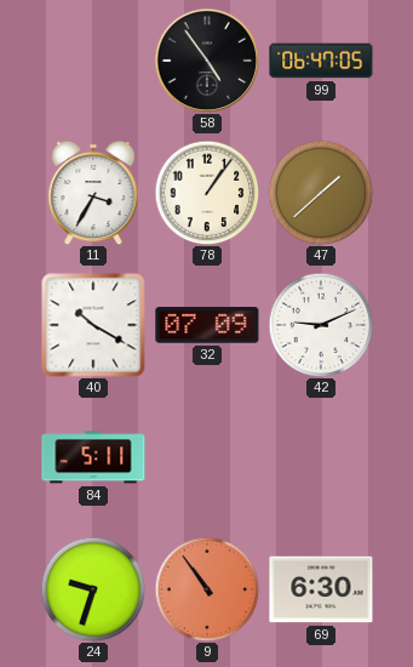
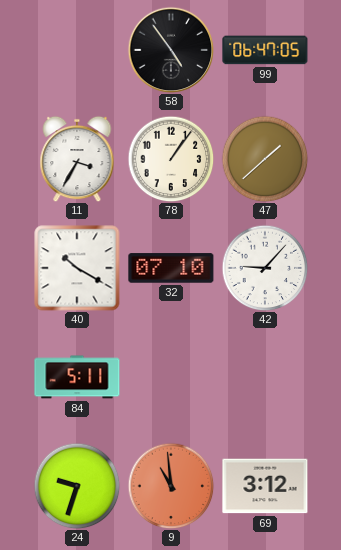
32: 07:09 -> 07:10
42: 9:11 -> 9:07
9: 10:54 -> 10:59
69: 6:30 -> 3:12
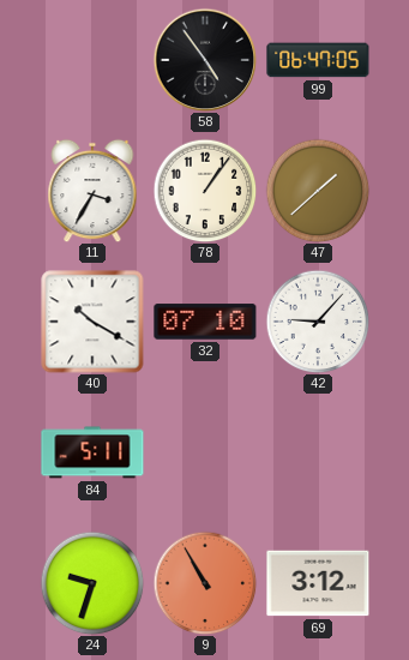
9: 10:59 -> 10:55
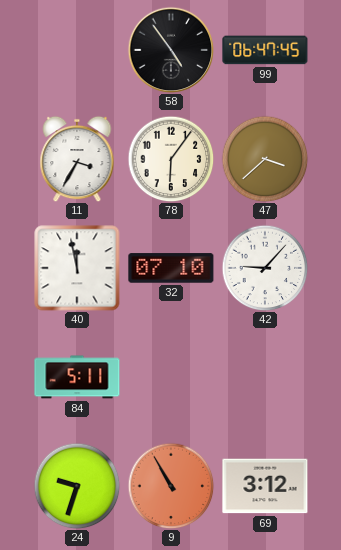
99: 06:47:05 -> 06:47:45
78: 1:06 -> 6:06
47: 1:38 -> 3:38
40: 10:20 -> 11:58
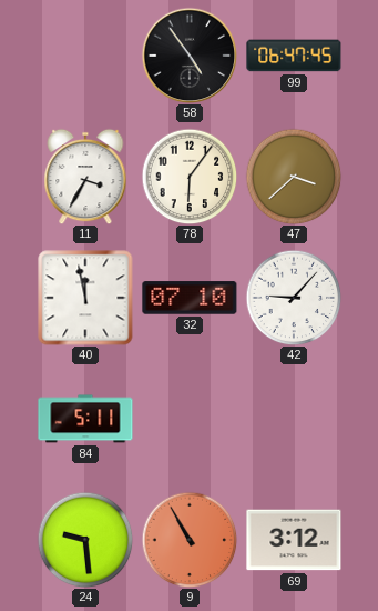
24: 9:33 -> 9:29
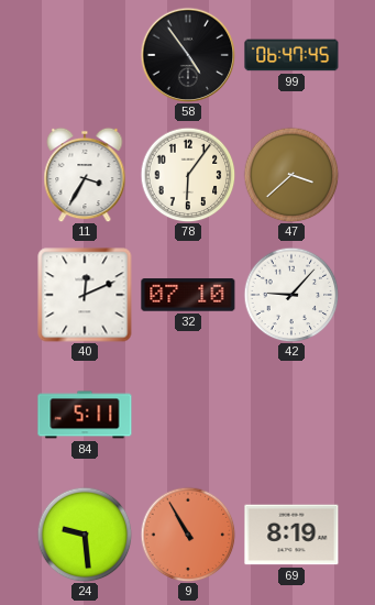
40: 11:58 -> 12:11
69: 3:12 -> 8:19
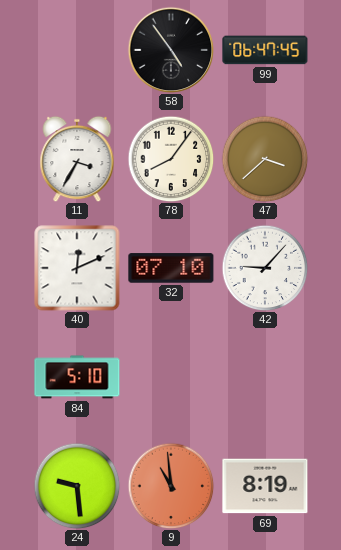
78: 6:06 -> 8:06
84: 5:11 -> 5:10
9: 10:55 -> 10:59
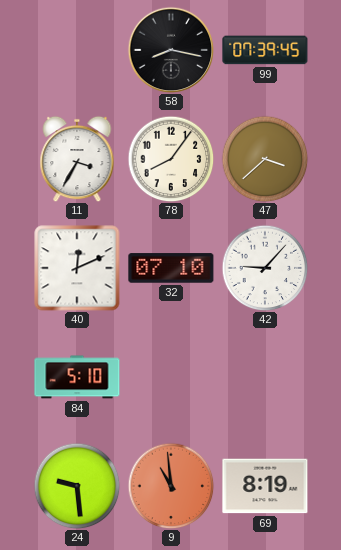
58: 4:54 -> 8:17
99: 06:47 -> 07:39
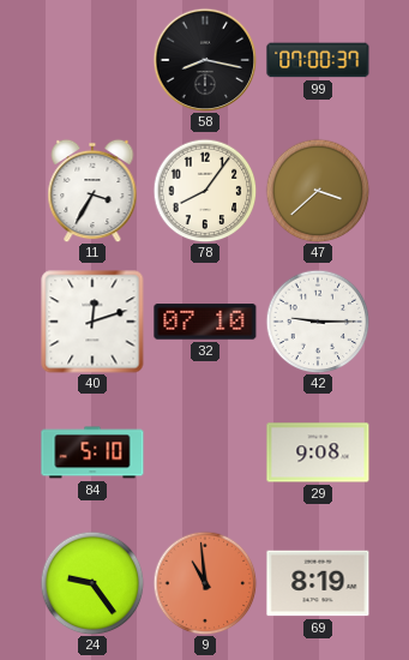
99: 07:39 -> 07:00
40: 12:11 -> 12:12
42: 9:07 -> 9:15
29: none -> 9:08
24: 9:29 -> 9:24
